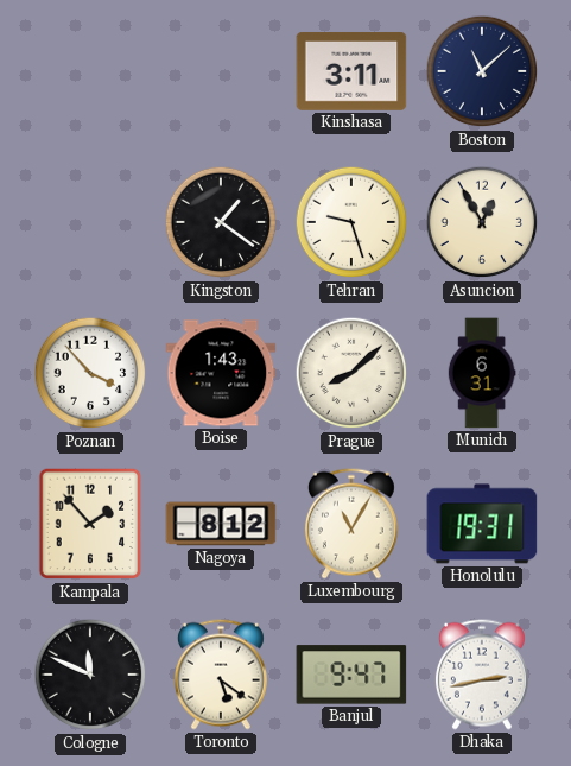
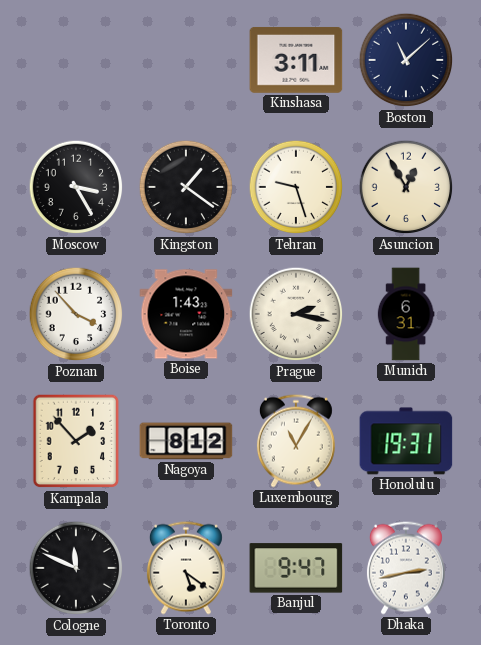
Moscow: none -> 3:25
Prague: 8:08 -> 2:17
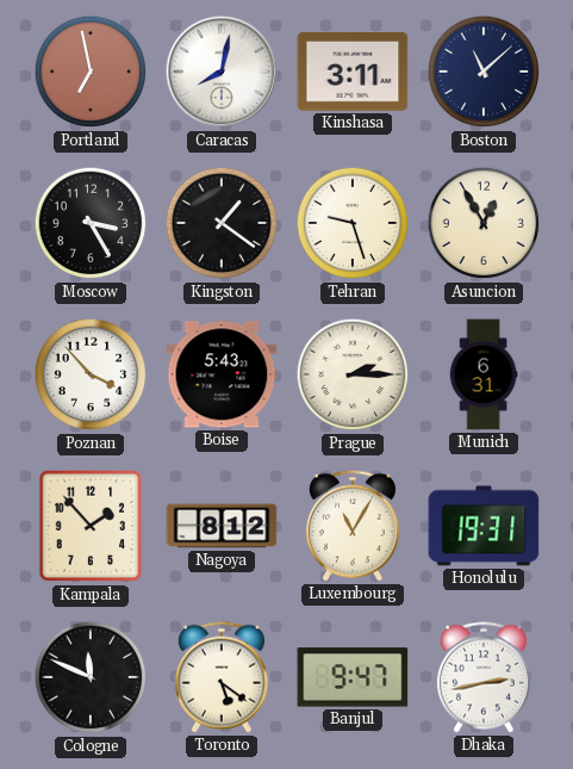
Portland: none -> 6:58
Caracas: none -> 8:02
Boise: 1:43 -> 5:43
Prague: 2:17 -> 2:15
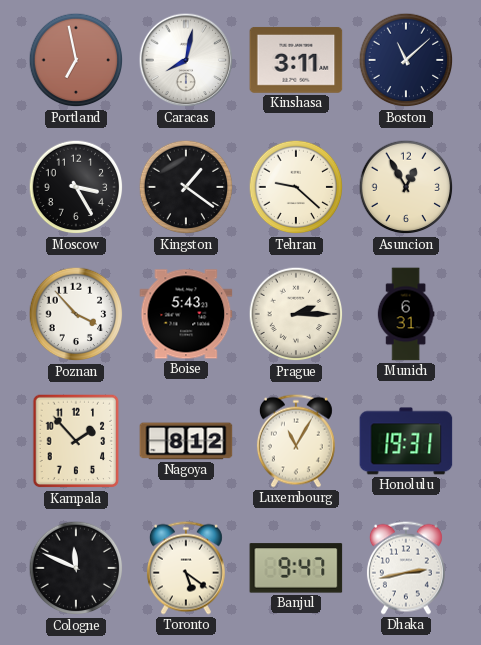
Tehran: 9:27 -> 9:22
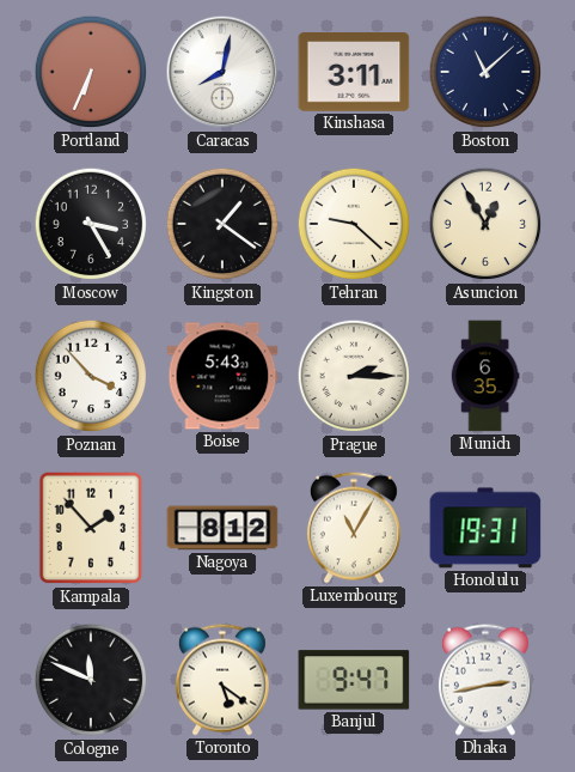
Portland: 6:58 -> 6:34
Munich: 6:31 -> 6:35
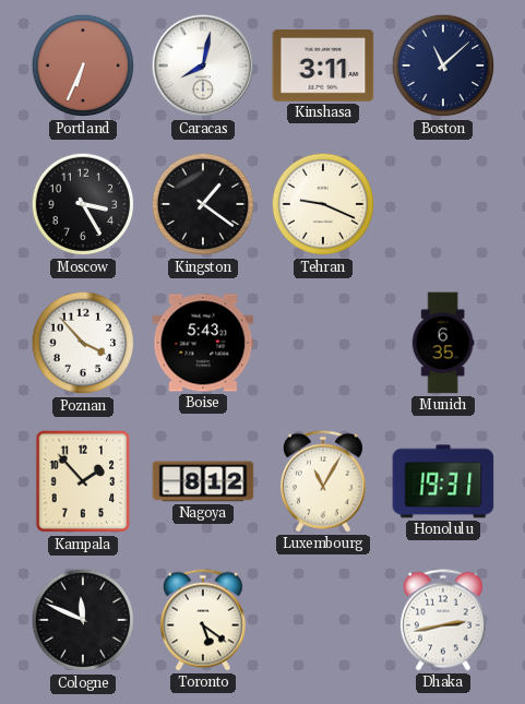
Tehran: 9:22 -> 9:19
Asuncion: 12:55 -> none
Prague: 2:15 -> none
Banjul: 9:47 -> none
